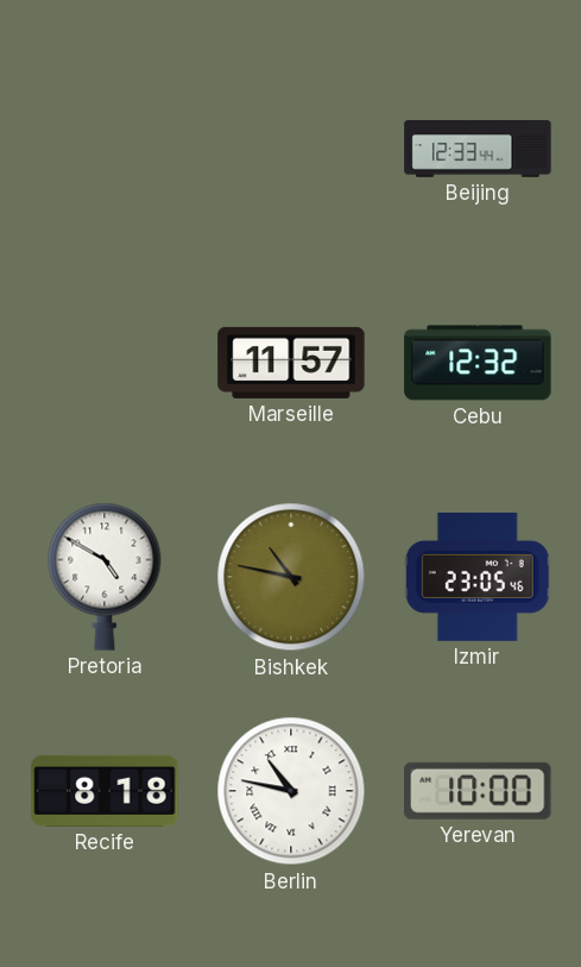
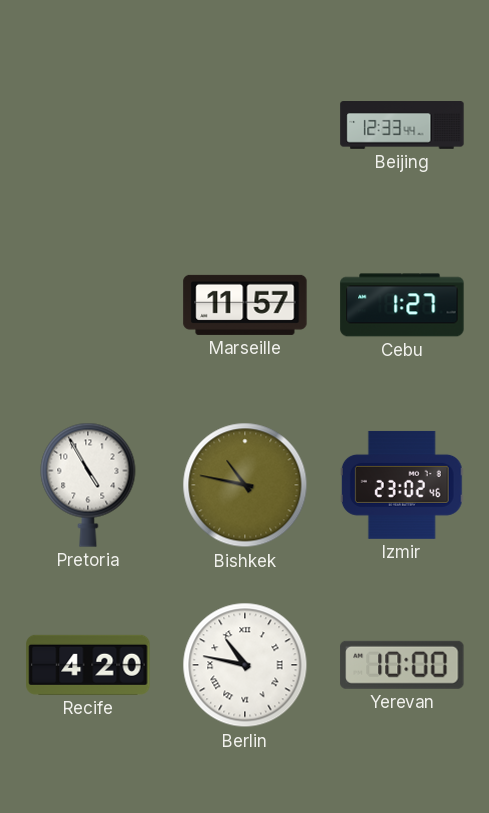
Cebu: 12:32 -> 1:27
Pretoria: 4:50 -> 4:55
Izmir: 23:05 -> 23:02
Recife: 8:18 -> 4:20
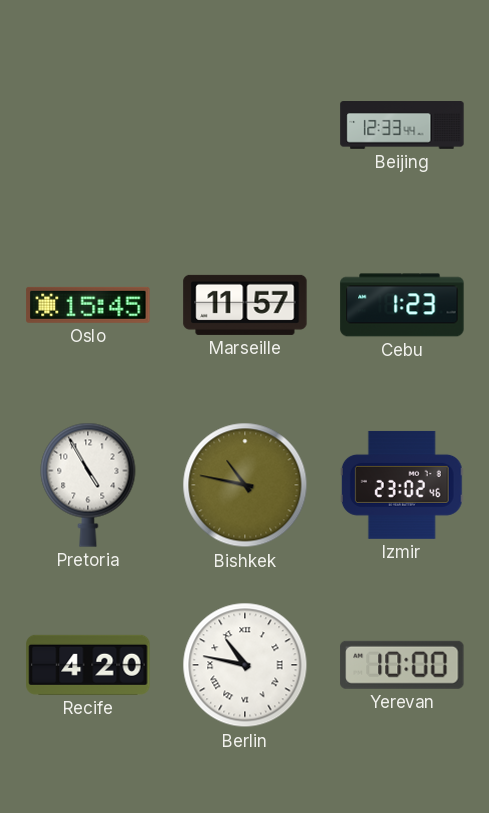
Oslo: none -> 15:45
Cebu: 1:27 -> 1:23
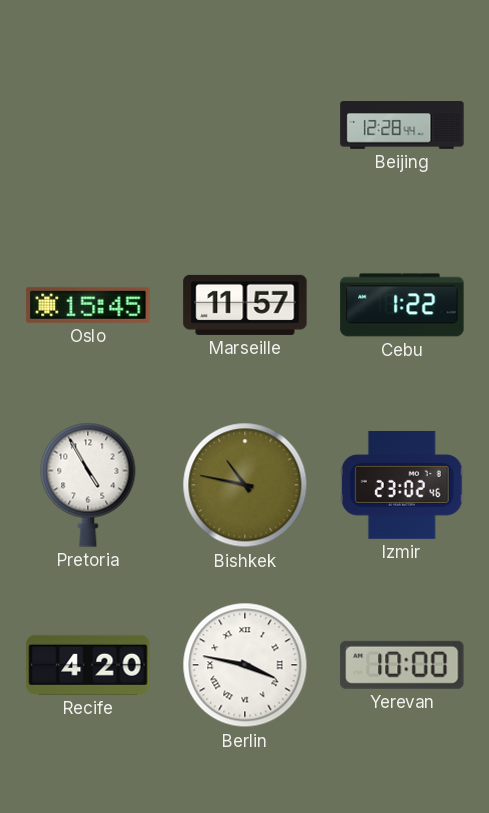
Beijing: 12:33 -> 12:28
Cebu: 1:23 -> 1:22
Berlin: 10:47 -> 3:47
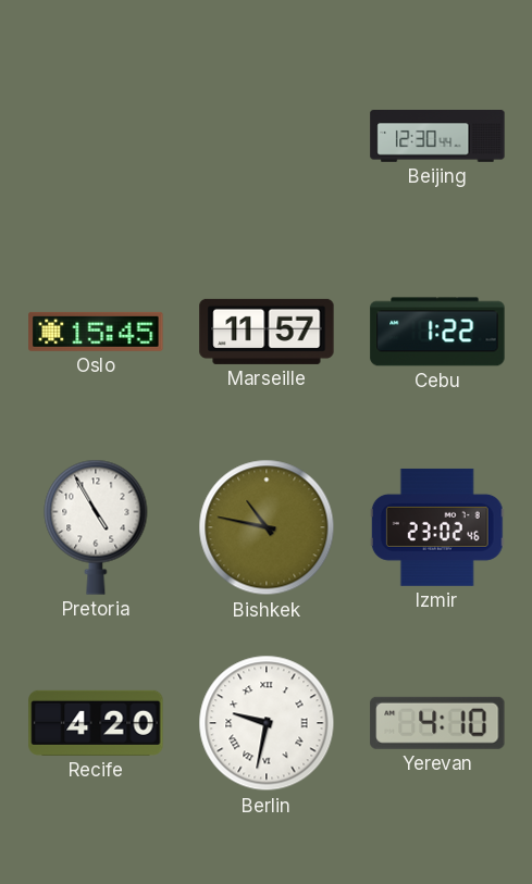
Beijing: 12:28 -> 12:30
Berlin: 3:47 -> 9:32
Yerevan: 10:00 -> 4:10
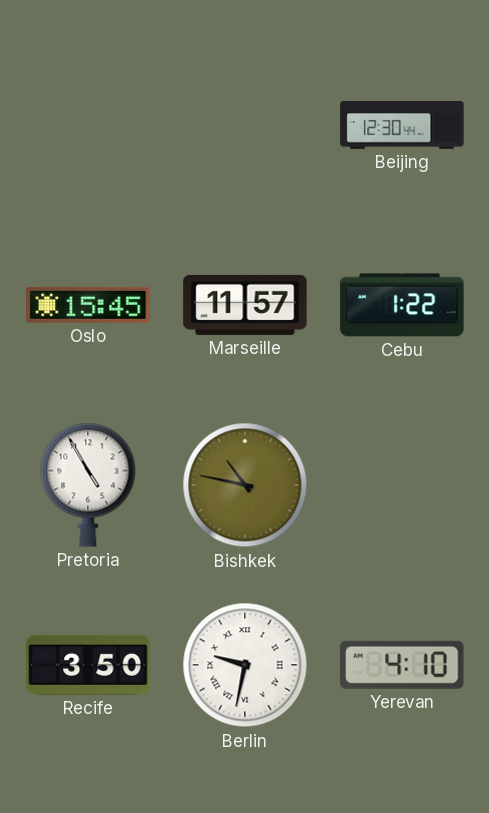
Izmir: 23:02 -> none
Recife: 4:20 -> 3:50
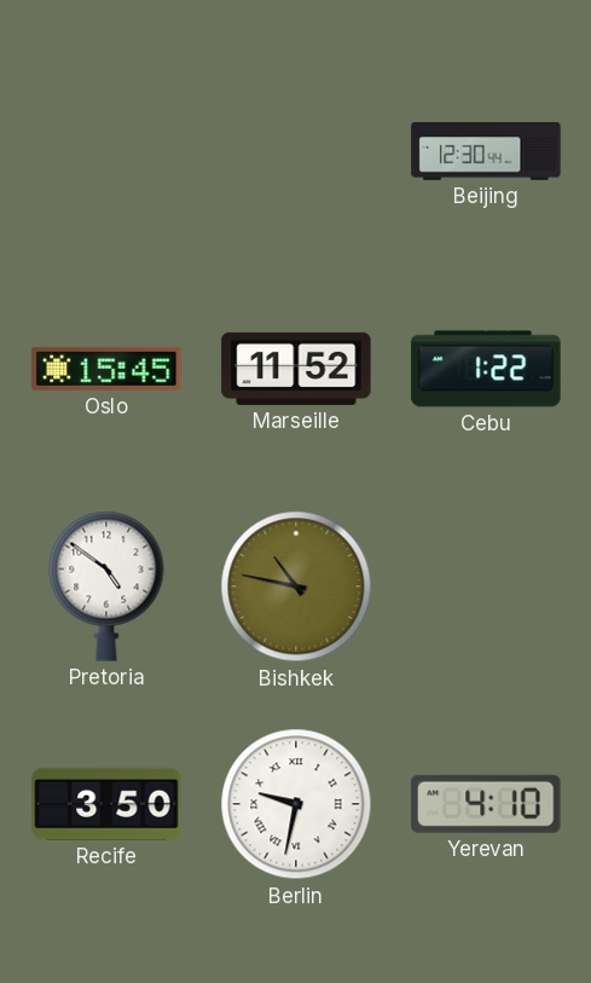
Marseille: 11:57 -> 11:52
Pretoria: 4:55 -> 4:51
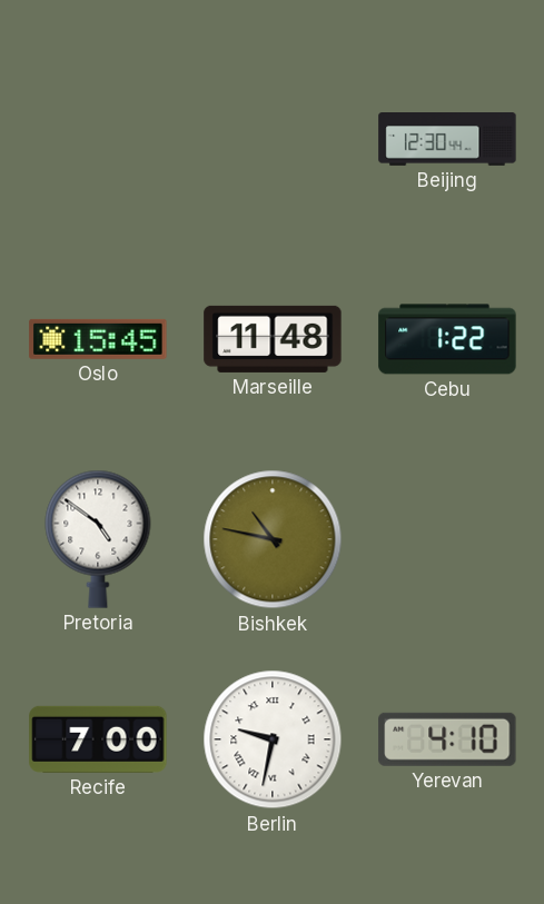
Marseille: 11:52 -> 11:48
Recife: 3:50 -> 7:00
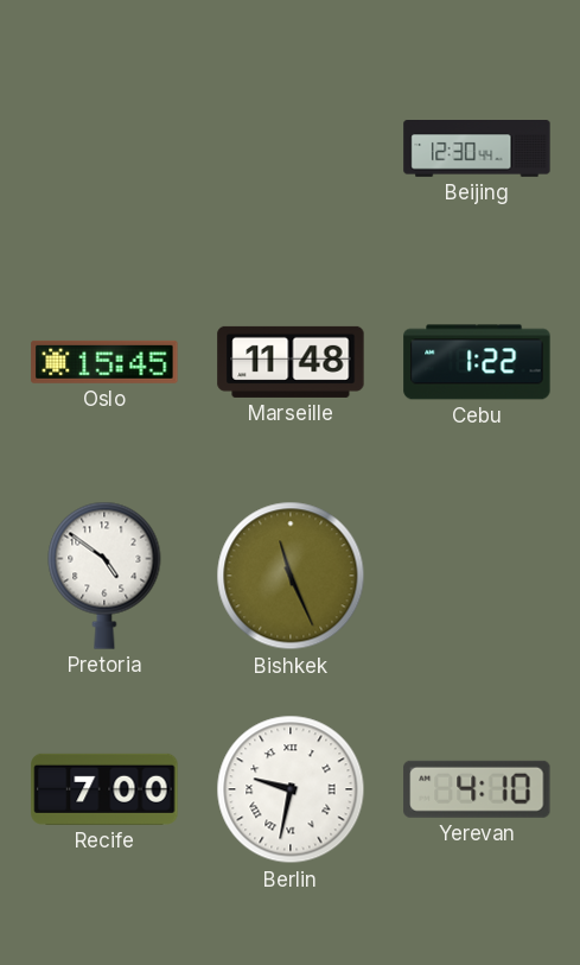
Bishkek: 10:47 -> 11:26
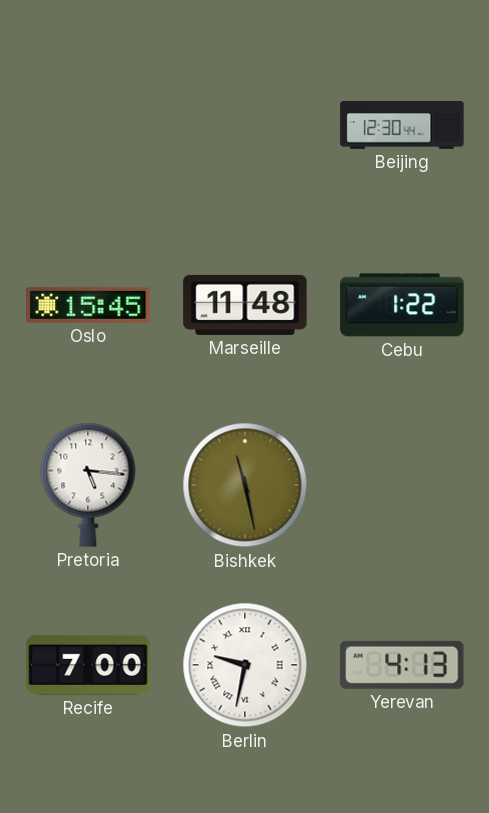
Pretoria: 4:51 -> 5:16
Bishkek: 11:26 -> 11:28
Yerevan: 4:10 -> 4:13
